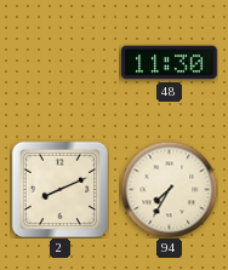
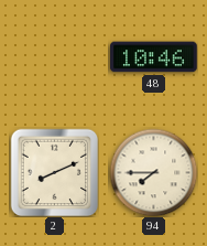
48: 11:30 -> 10:46
94: 7:35 -> 7:45
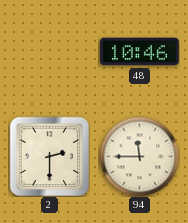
2: 8:11 -> 2:30
94: 7:45 -> 11:45
